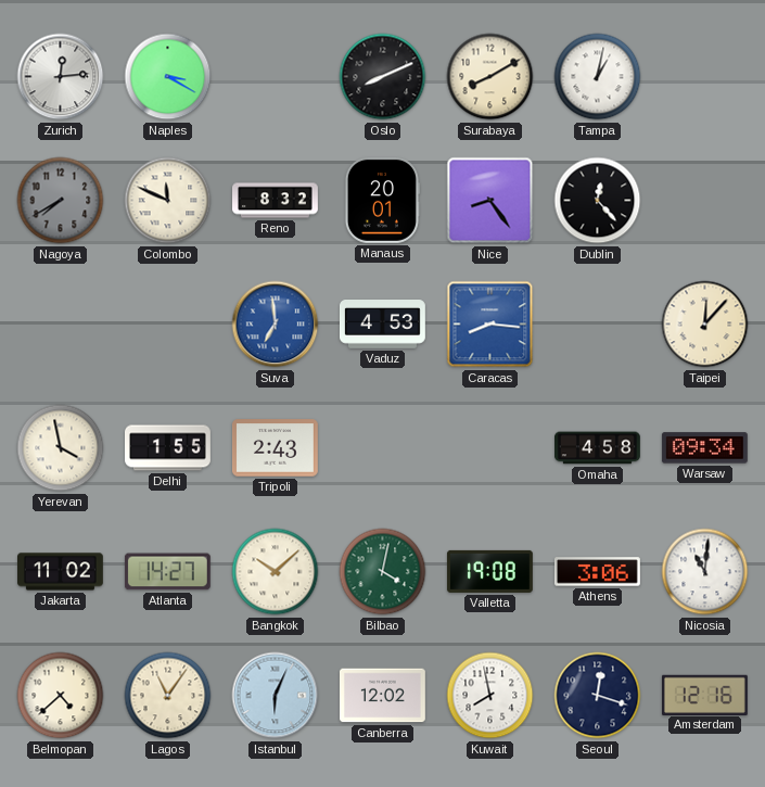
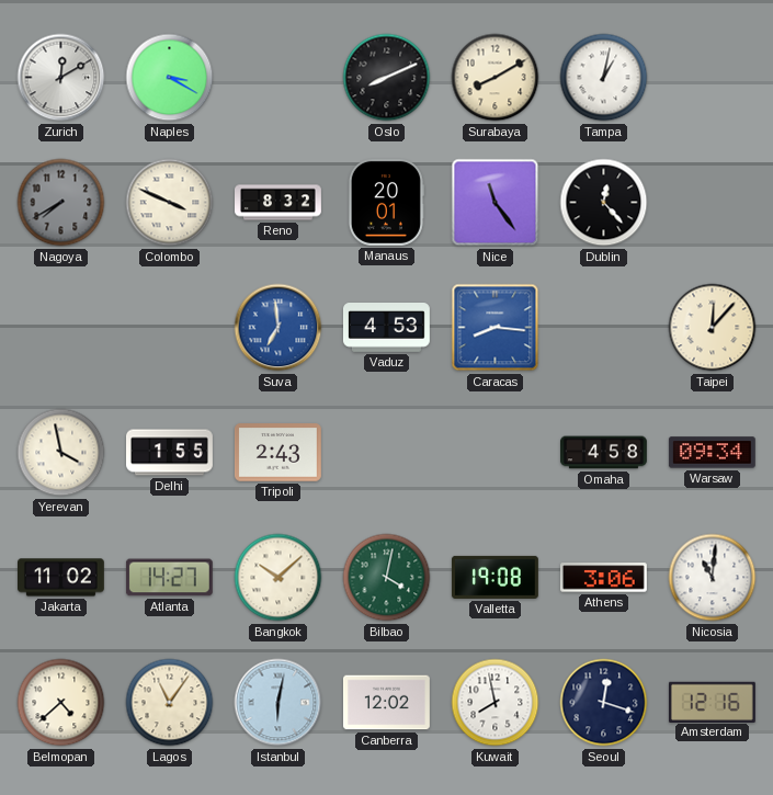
Zurich: 12:14 -> 12:10
Colombo: 11:49 -> 3:49
Nice: 8:24 -> 11:24
Istanbul: 6:04 -> 6:02
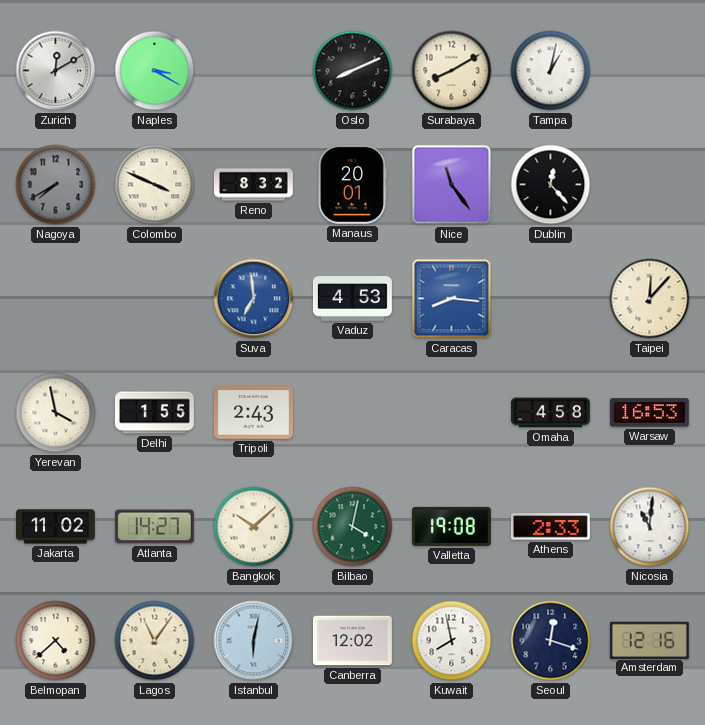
Warsaw: 09:34 -> 16:53
Athens: 3:06 -> 2:33
